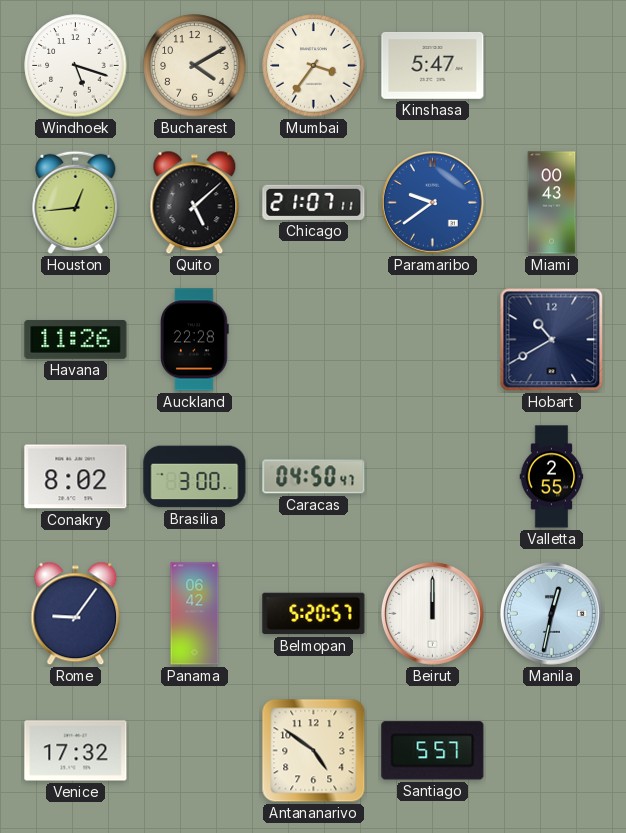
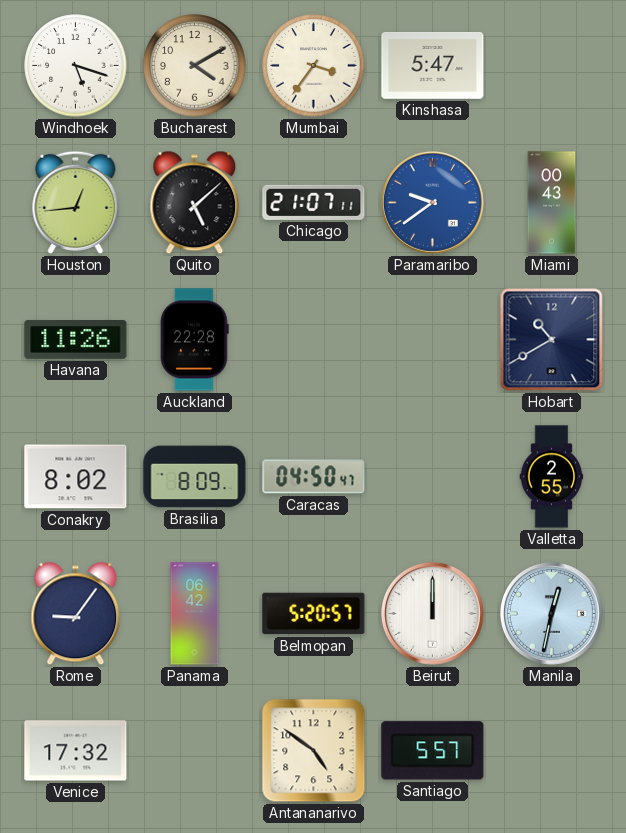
Brasilia: 3:00 -> 8:09
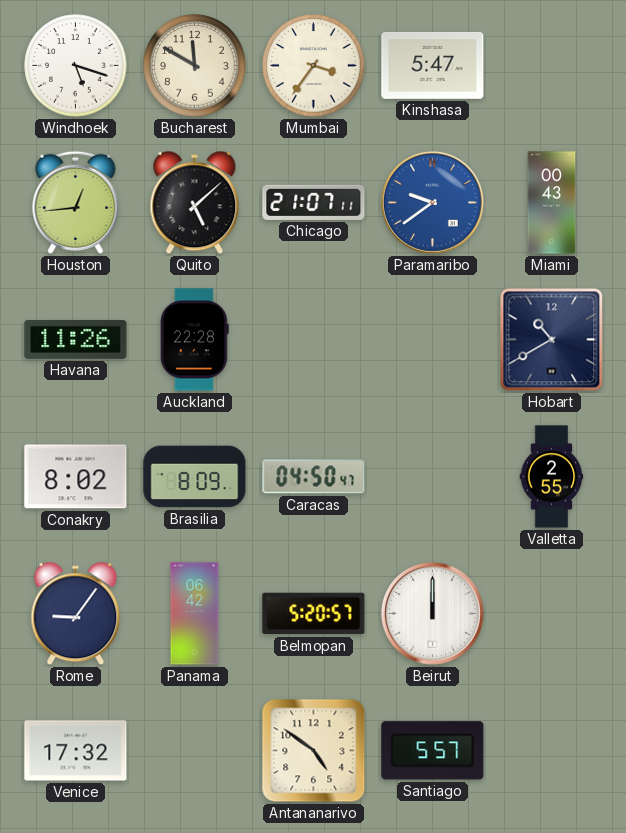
Bucharest: 4:10 -> 11:50
Manila: 12:32 -> none
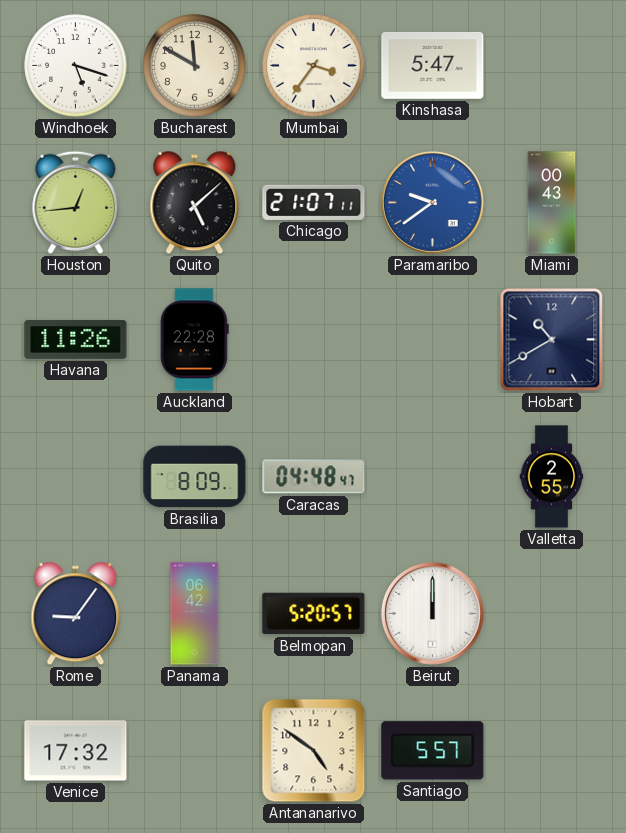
Conakry: 8:02 -> none
Caracas: 04:50 -> 04:48
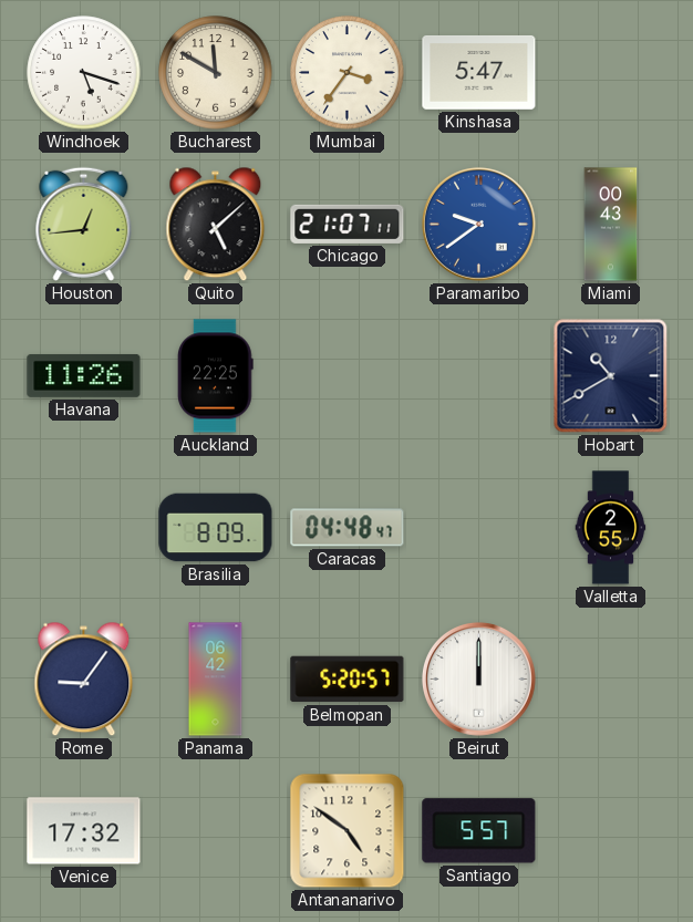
Auckland: 22:28 -> 22:25
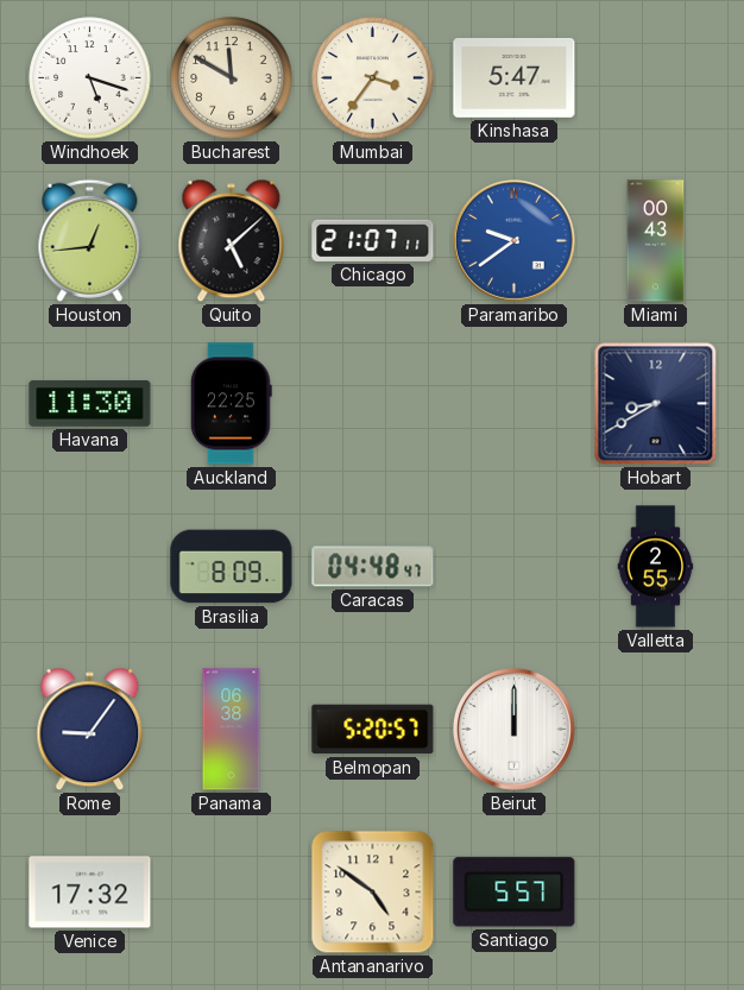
Havana: 11:26 -> 11:30
Hobart: 10:40 -> 8:40
Panama: 06:42 -> 06:38
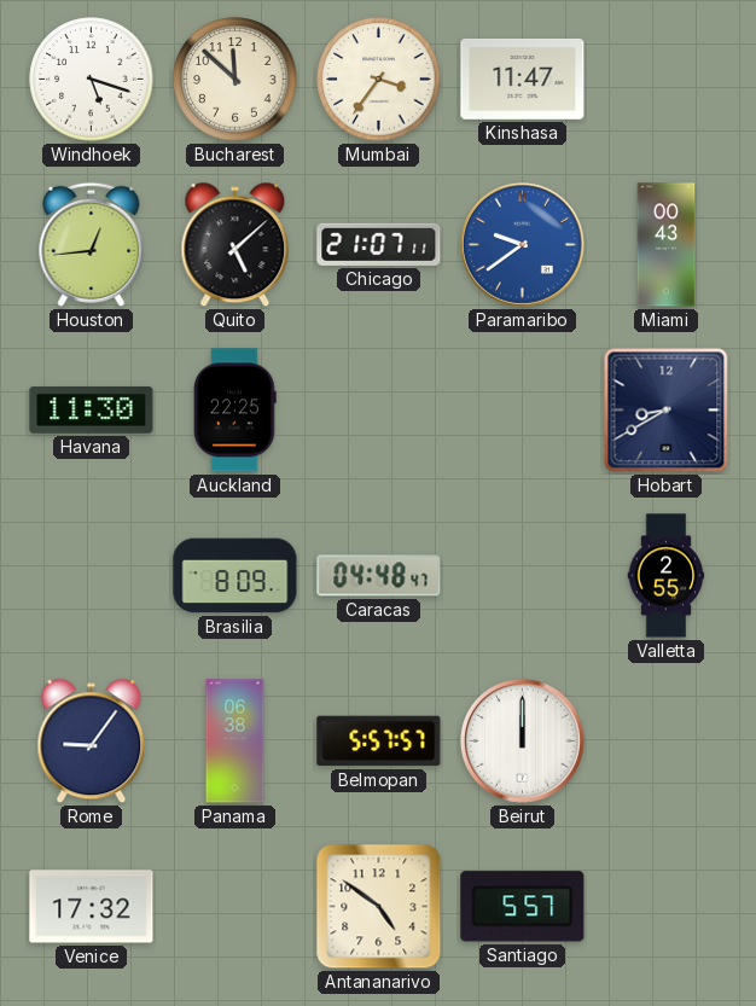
Bucharest: 11:50 -> 11:52
Kinshasa: 5:47 -> 11:47
Belmopan: 5:20 -> 5:57
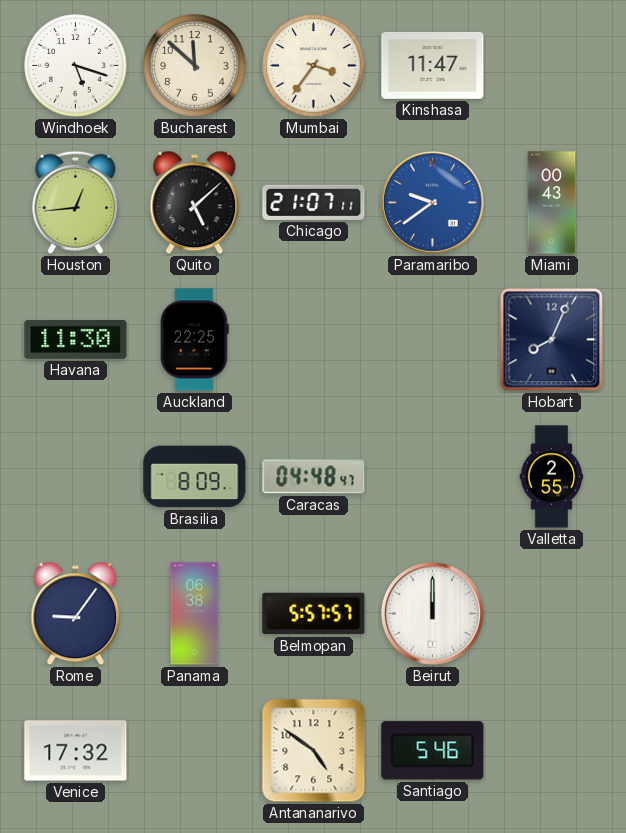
Hobart: 8:40 -> 8:04
Santiago: 5:57 -> 5:46
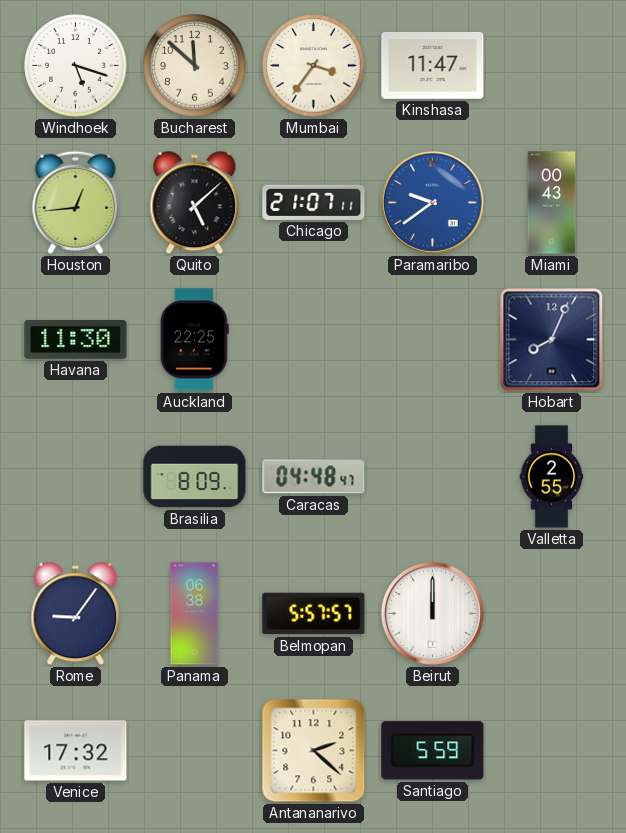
Antananarivo: 4:51 -> 2:22
Santiago: 5:46 -> 5:59
